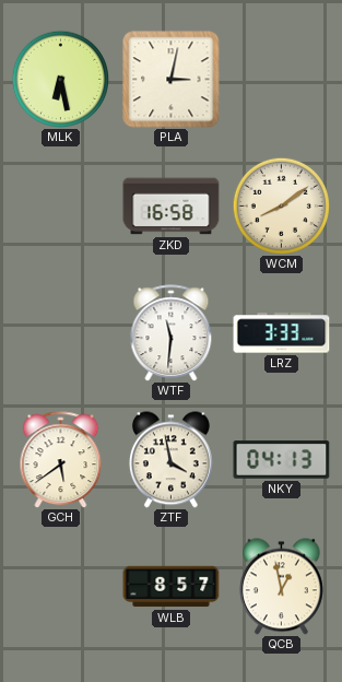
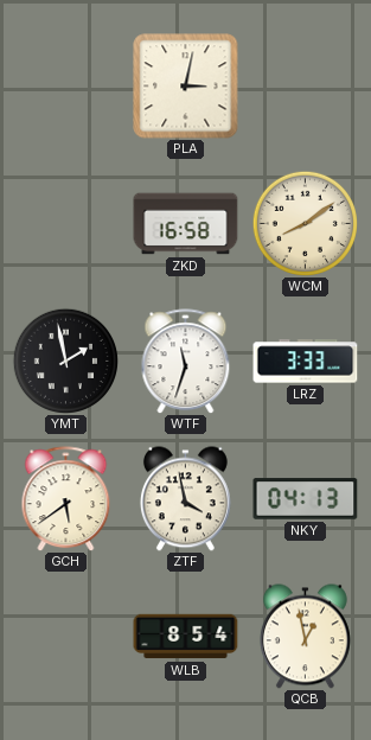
MLK: 6:28 -> none
YMT: none -> 1:58
WTF: 11:31 -> 11:33
WLB: 8:57 -> 8:54
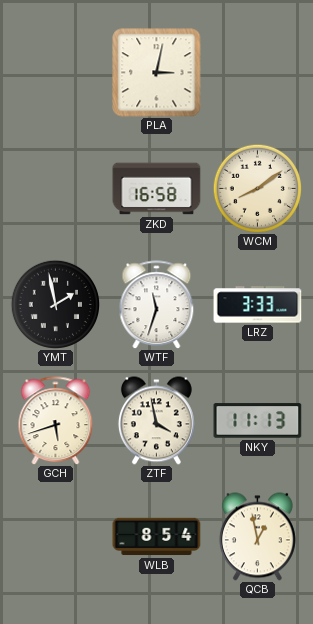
GCH: 5:39 -> 5:42
NKY: 04:13 -> 11:13
